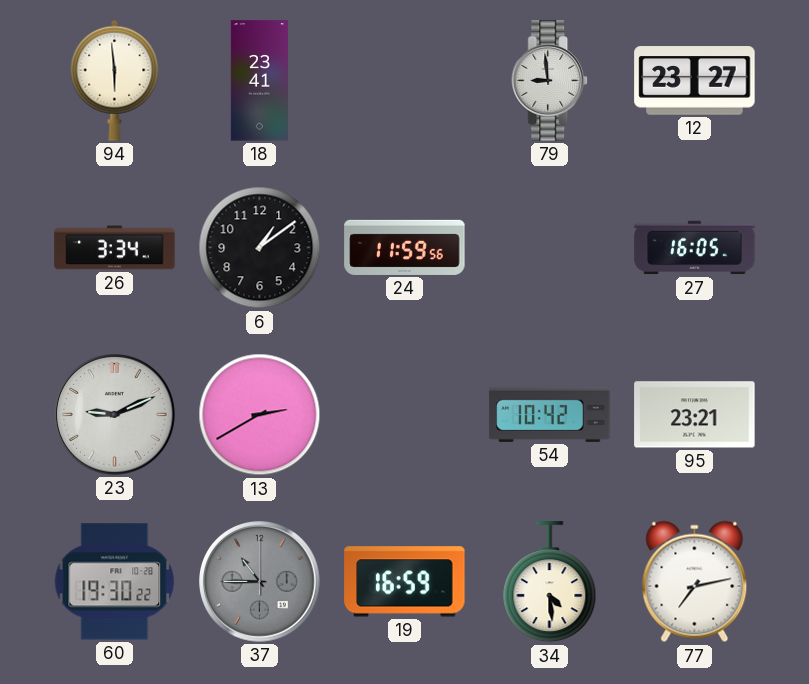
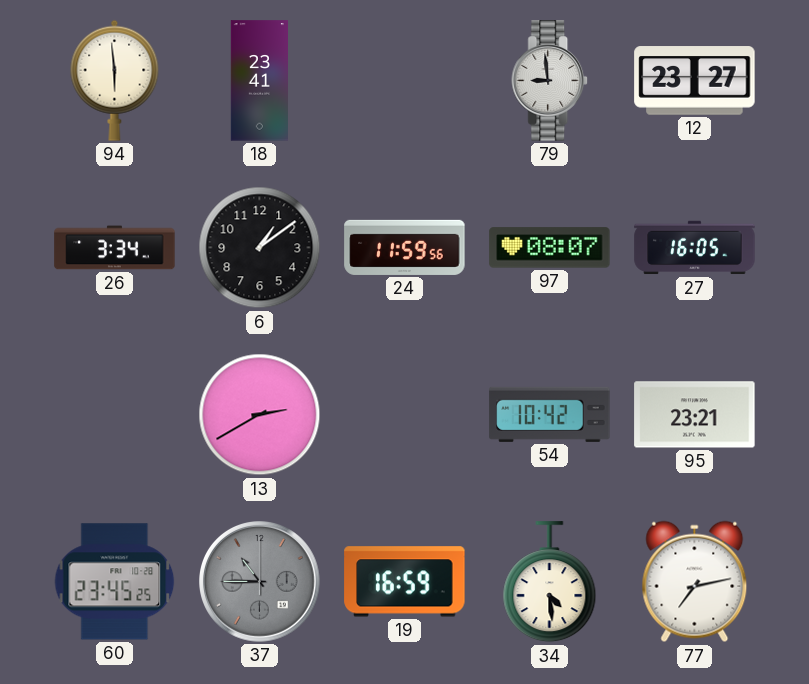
97: none -> 08:07
23: 9:11 -> none
60: 19:30 -> 23:45
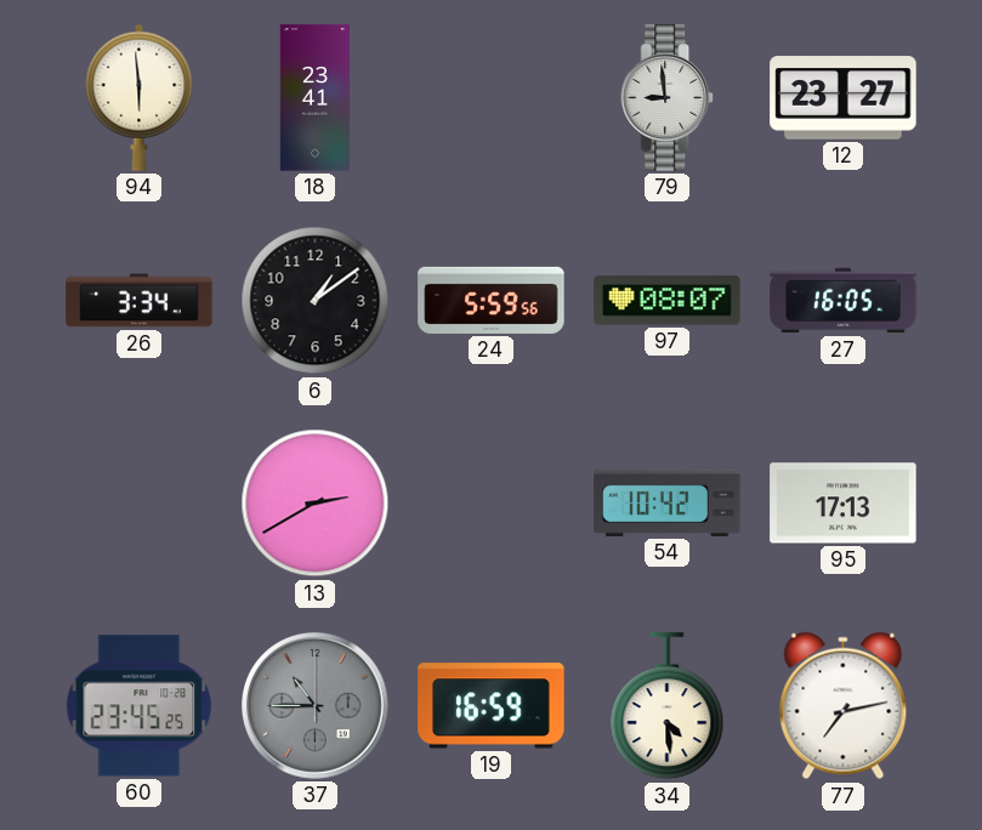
24: 11:59 -> 5:59
95: 23:21 -> 17:13
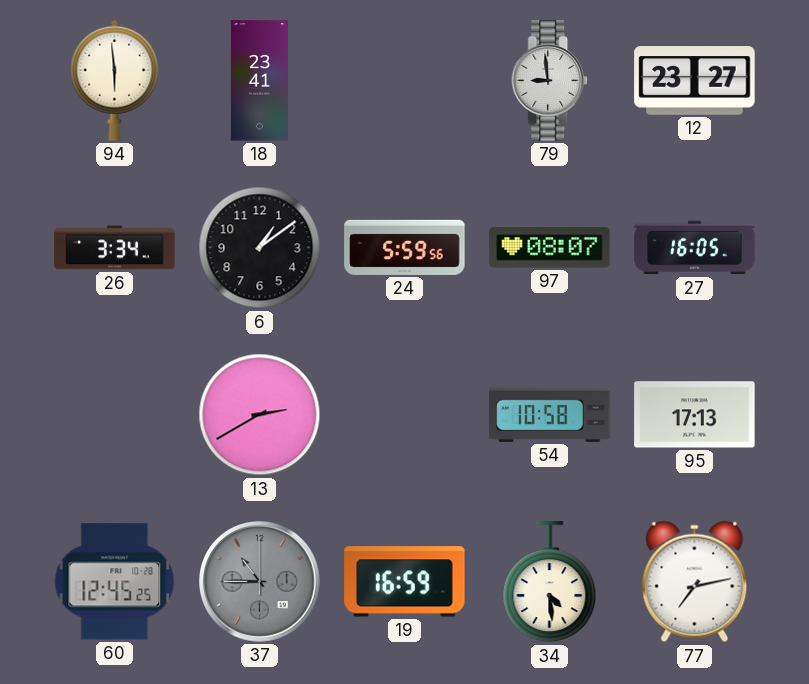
54: 10:42 -> 10:58
60: 23:45 -> 12:45
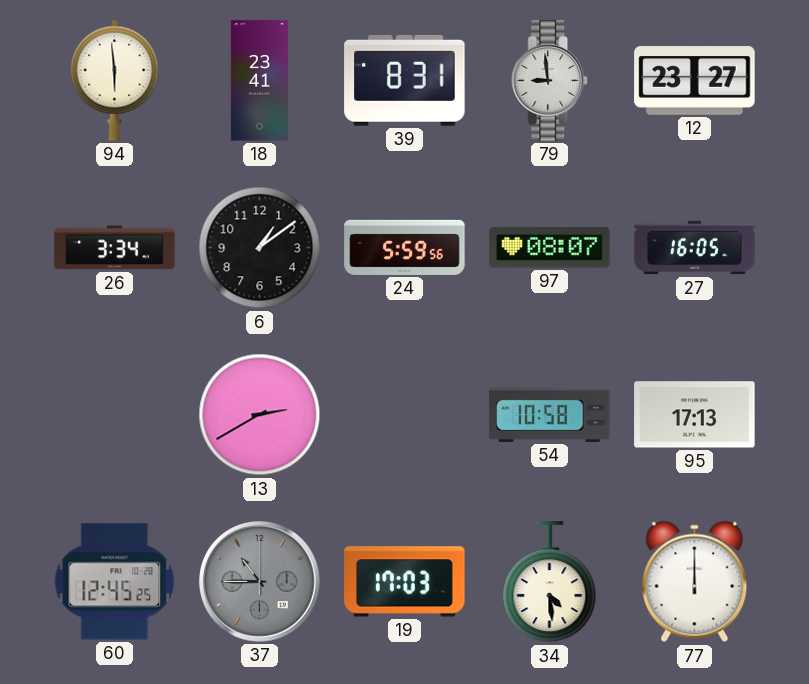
39: none -> 8:31
19: 16:59 -> 17:03
77: 7:13 -> 12:00
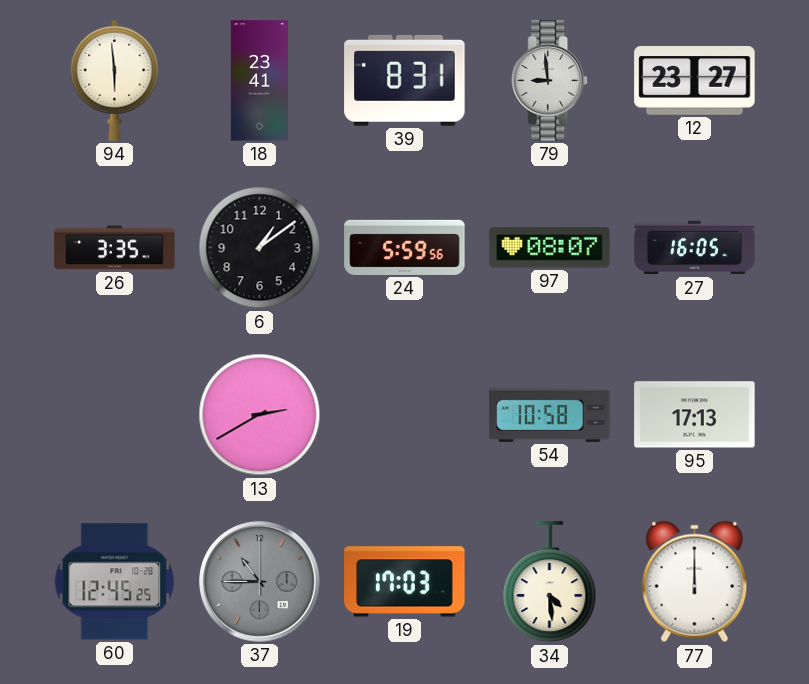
26: 3:34 -> 3:35
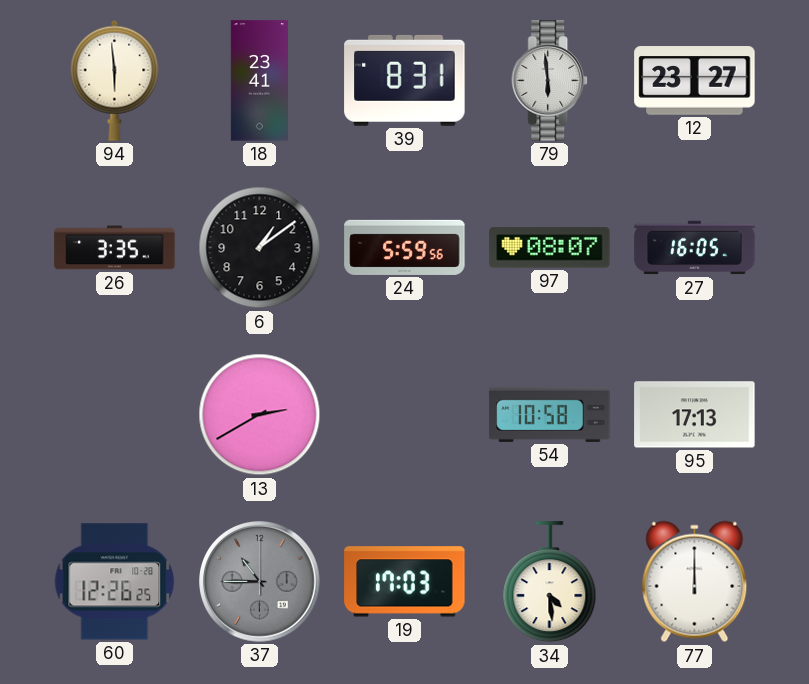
79: 8:59 -> 5:59
60: 12:45 -> 12:26
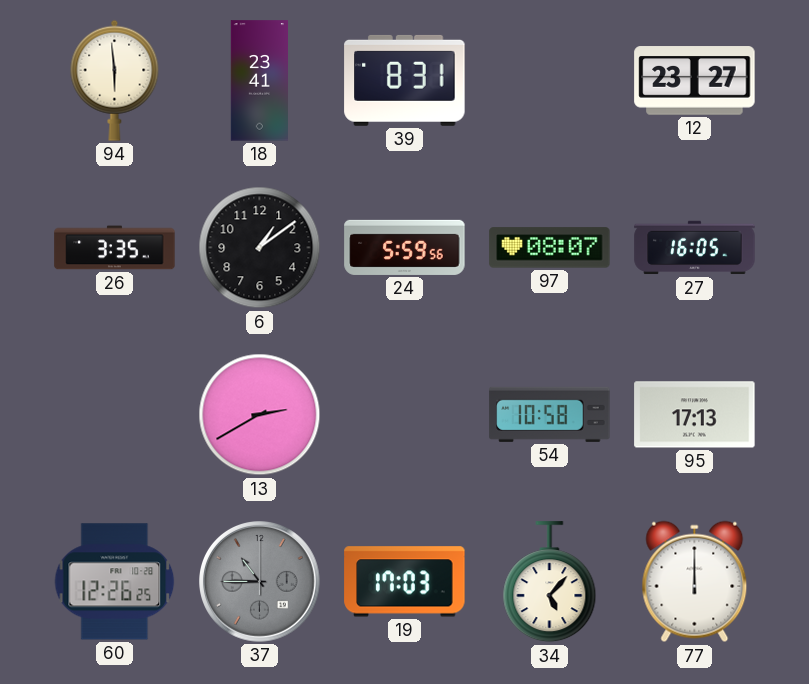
79: 5:59 -> none
34: 4:29 -> 5:07
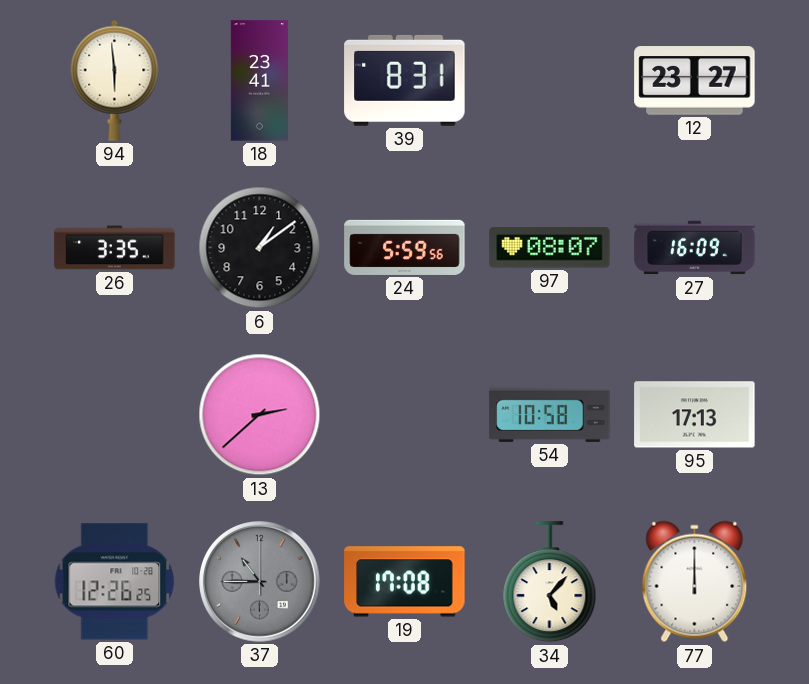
27: 16:05 -> 16:09
13: 2:40 -> 2:38
19: 17:03 -> 17:08
